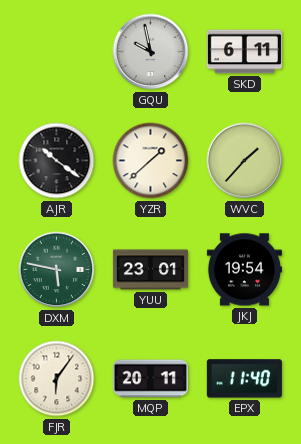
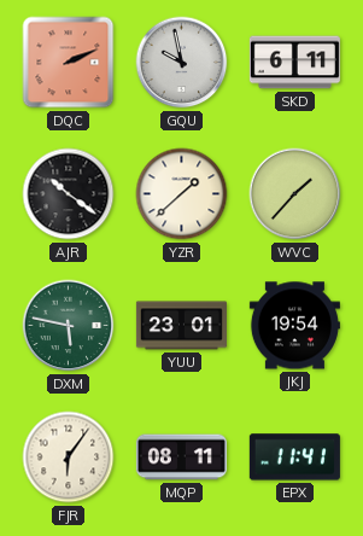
DQC: none -> 2:11
MQP: 20:11 -> 08:11
EPX: 11:40 -> 11:41
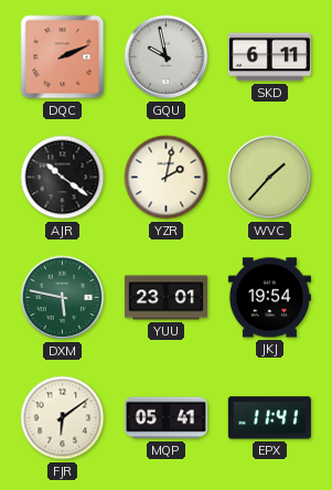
YZR: 1:38 -> 2:02
FJR: 6:06 -> 6:09
MQP: 08:11 -> 05:41
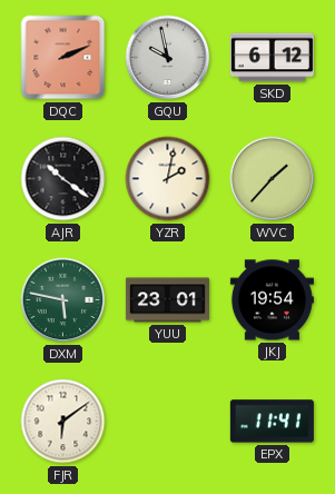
SKD: 6:11 -> 6:12
MQP: 05:41 -> none
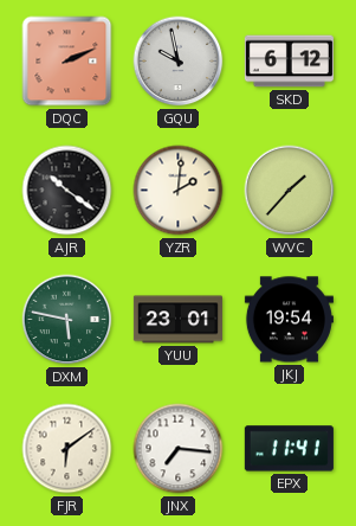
YZR: 2:02 -> 2:01
JNX: none -> 7:16
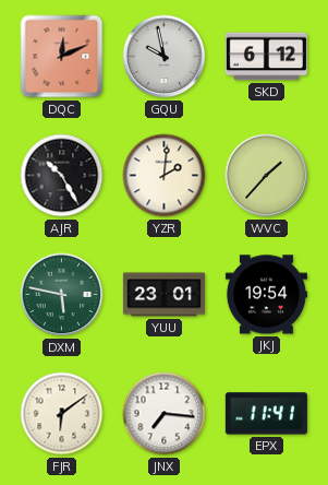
DQC: 2:11 -> 12:11
AJR: 10:21 -> 10:25
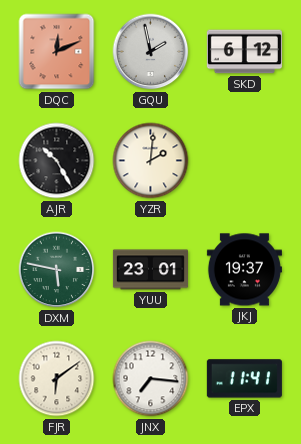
GQU: 9:58 -> 1:58
WVC: 1:37 -> none
JKJ: 19:54 -> 19:37
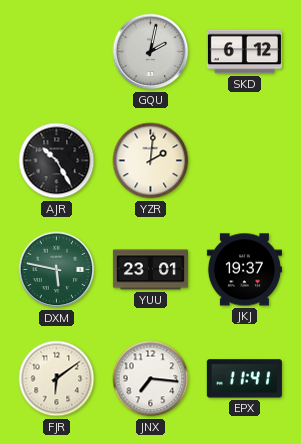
DQC: 12:11 -> none
GQU: 1:58 -> 2:02
